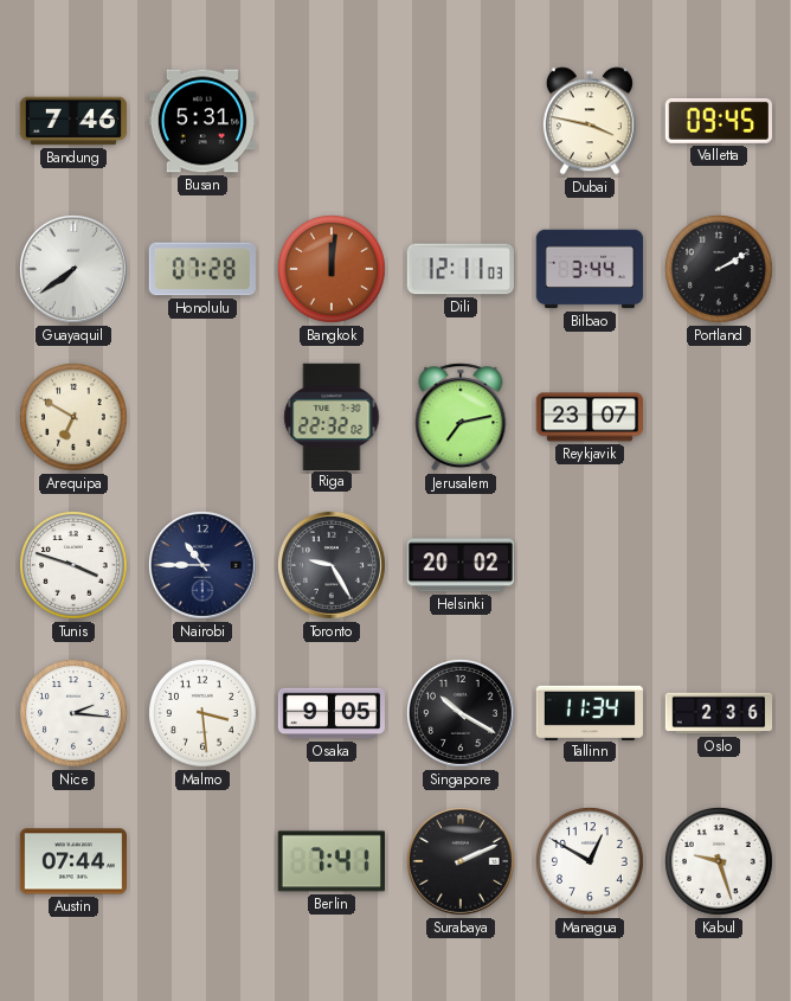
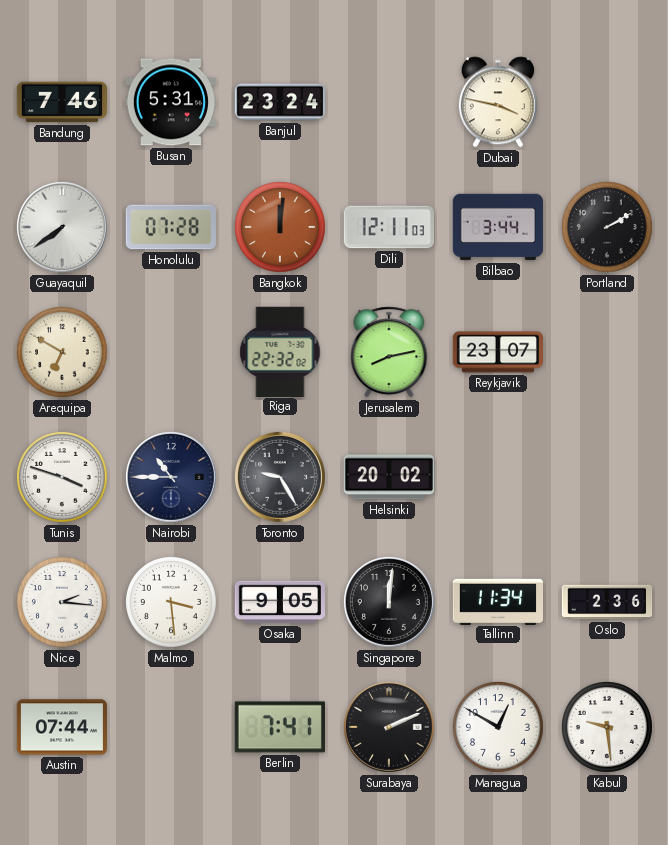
Banjul: none -> 23:24
Valletta: 09:45 -> none
Jerusalem: 7:13 -> 8:13
Singapore: 10:20 -> 12:01
Kabul: 9:27 -> 9:29
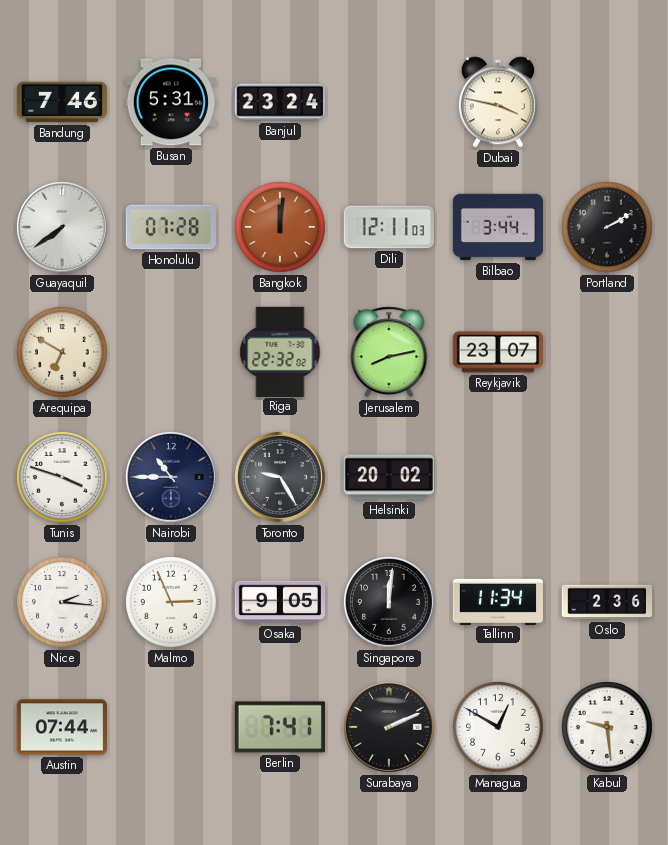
Malmo: 3:29 -> 2:56
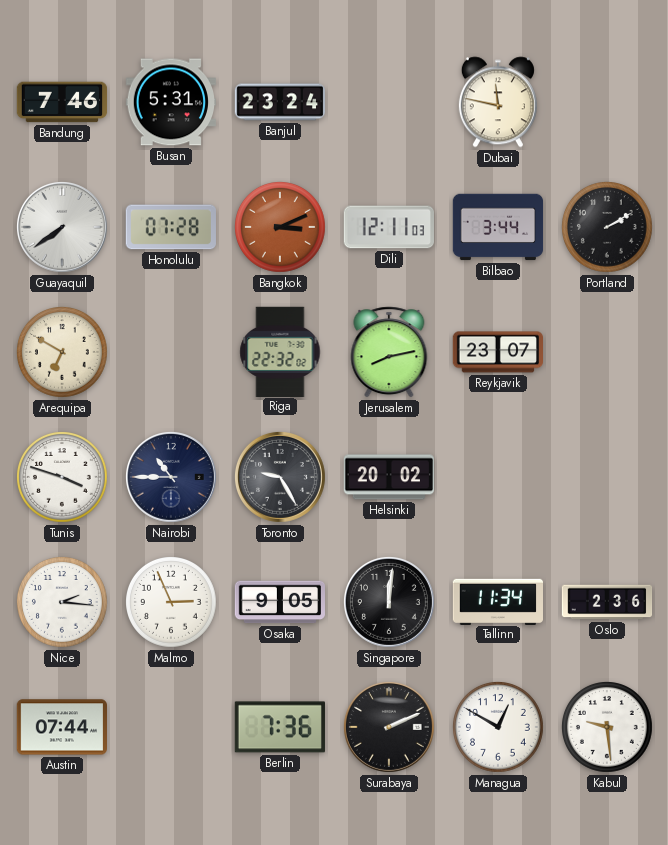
Dubai: 3:47 -> 11:47
Bangkok: 12:01 -> 3:11
Berlin: 7:41 -> 7:36
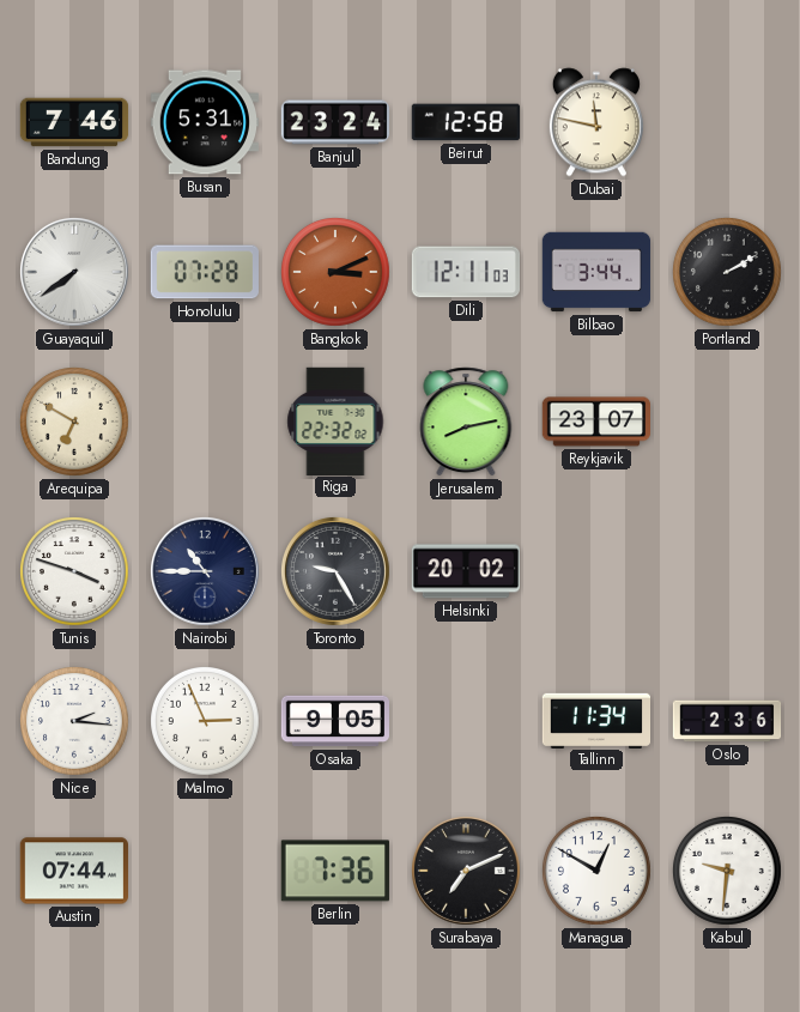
Beirut: none -> 12:58
Singapore: 12:01 -> none
Surabaya: 2:11 -> 7:11
Kabul: 9:29 -> 9:31
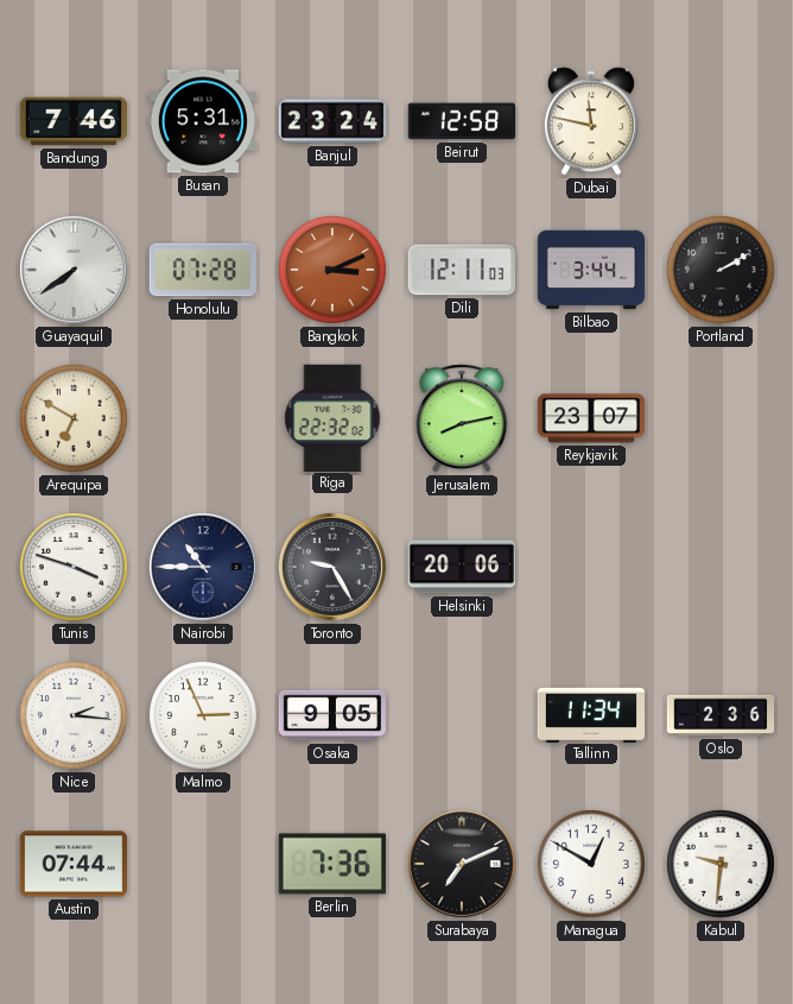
Helsinki: 20:02 -> 20:06
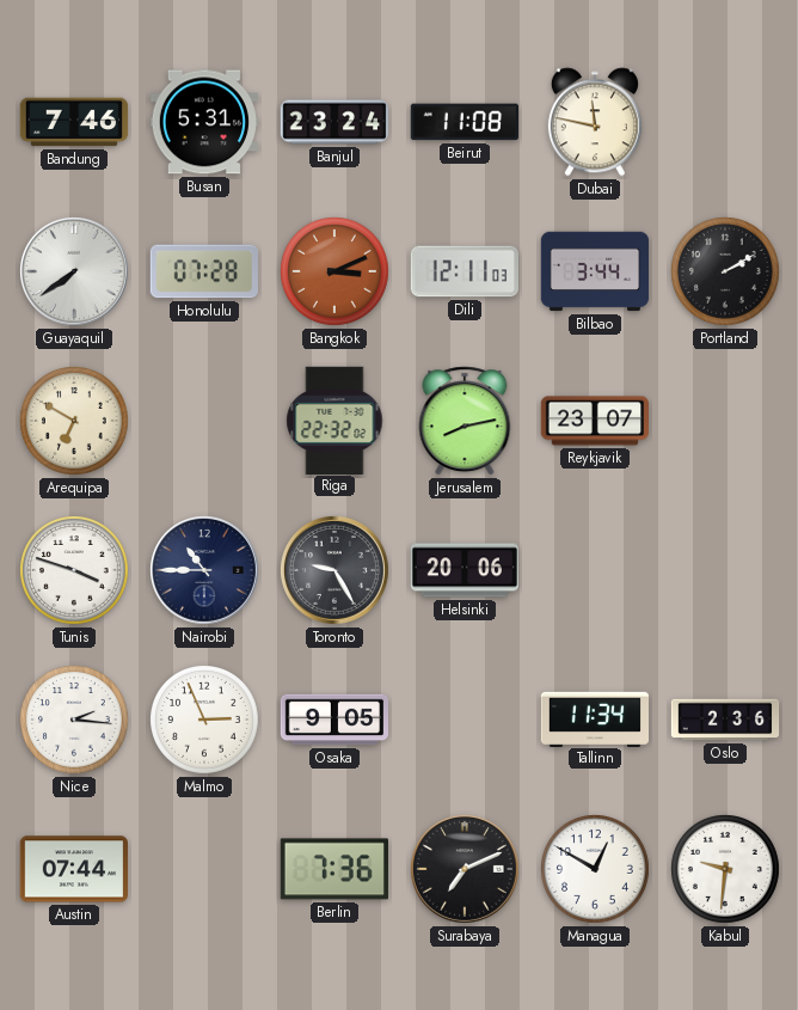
Beirut: 12:58 -> 11:08
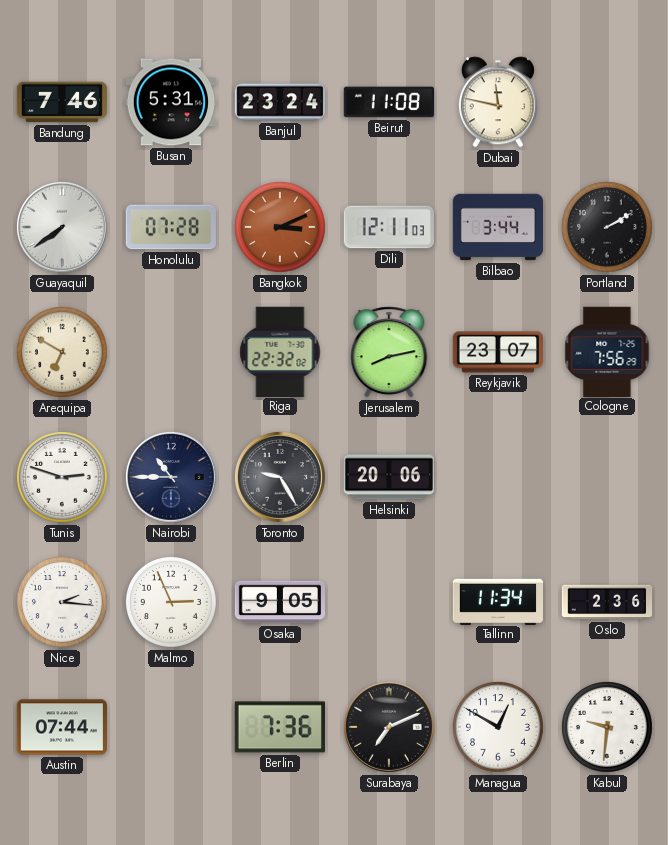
Cologne: none -> 7:56
Tunis: 3:48 -> 2:48
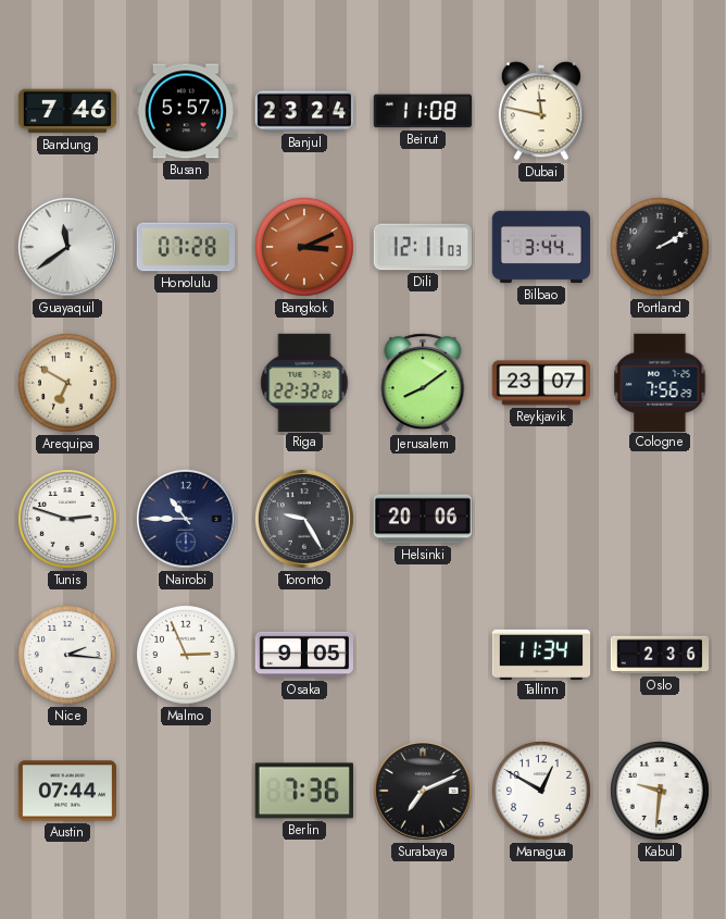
Busan: 5:31 -> 5:57
Guayaquil: 7:39 -> 11:39
Jerusalem: 8:13 -> 8:09
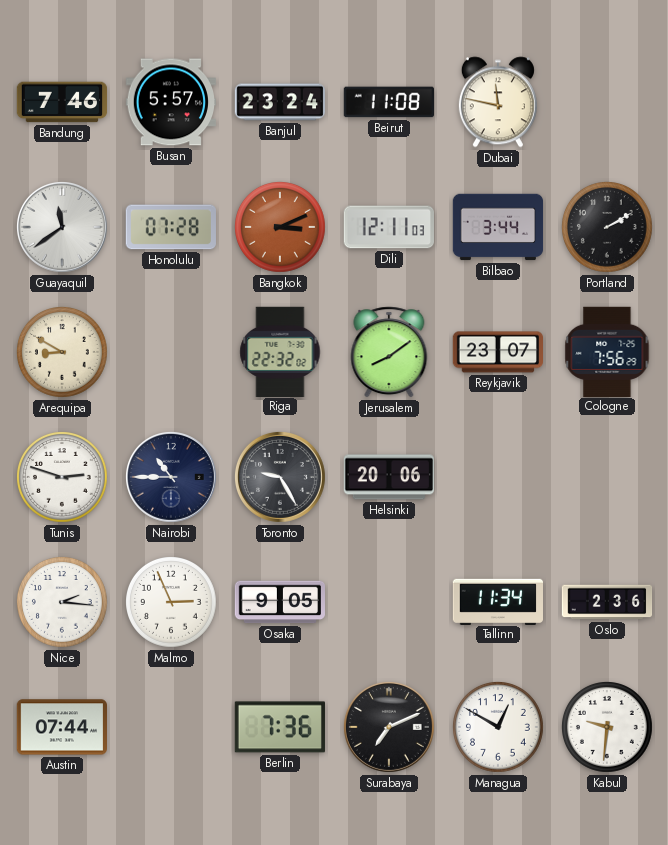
Arequipa: 6:50 -> 8:50
